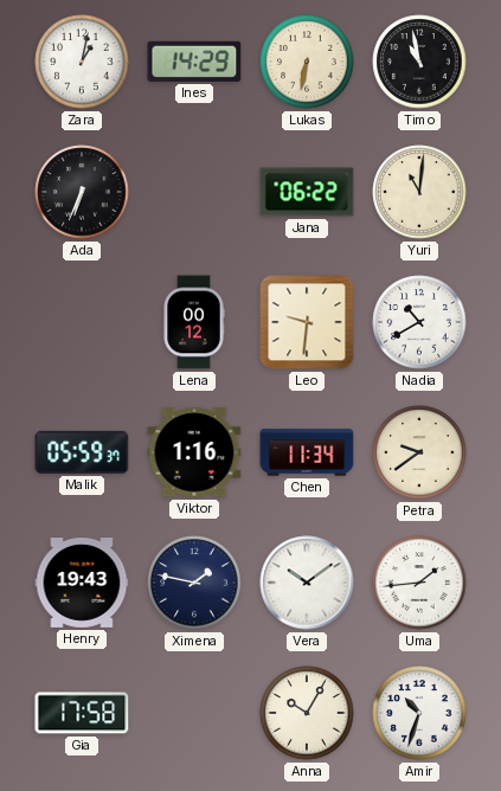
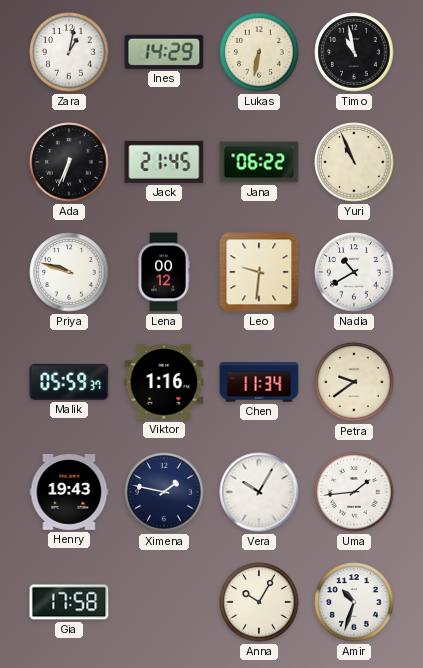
Jack: none -> 21:45
Yuri: 11:01 -> 10:56
Priya: none -> 9:48
Vera: 10:09 -> 10:05
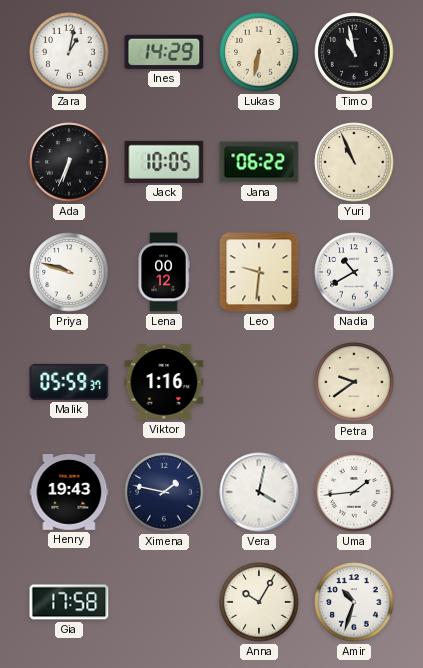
Jack: 21:45 -> 10:05
Chen: 11:34 -> none
Vera: 10:05 -> 4:02
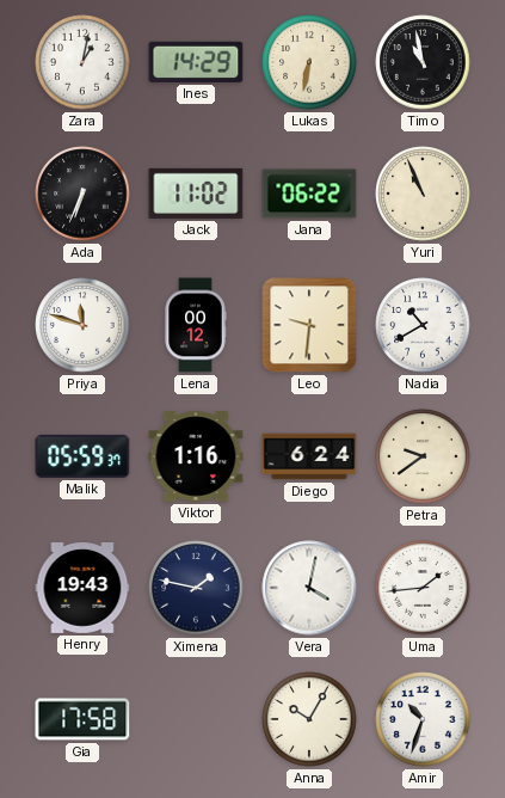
Jack: 10:05 -> 11:02
Priya: 9:48 -> 11:48
Diego: none -> 6:24
